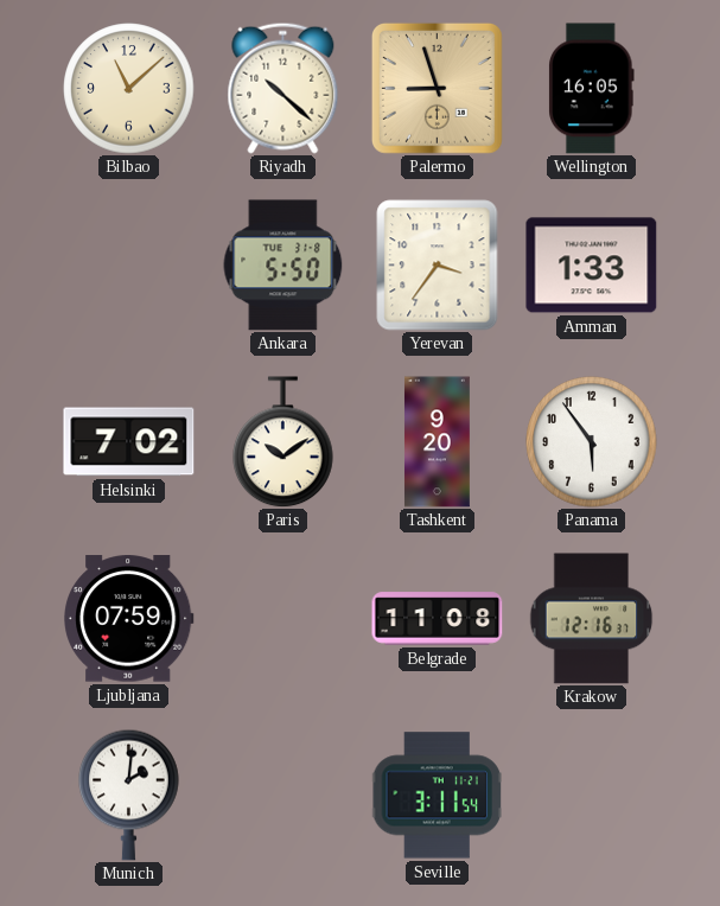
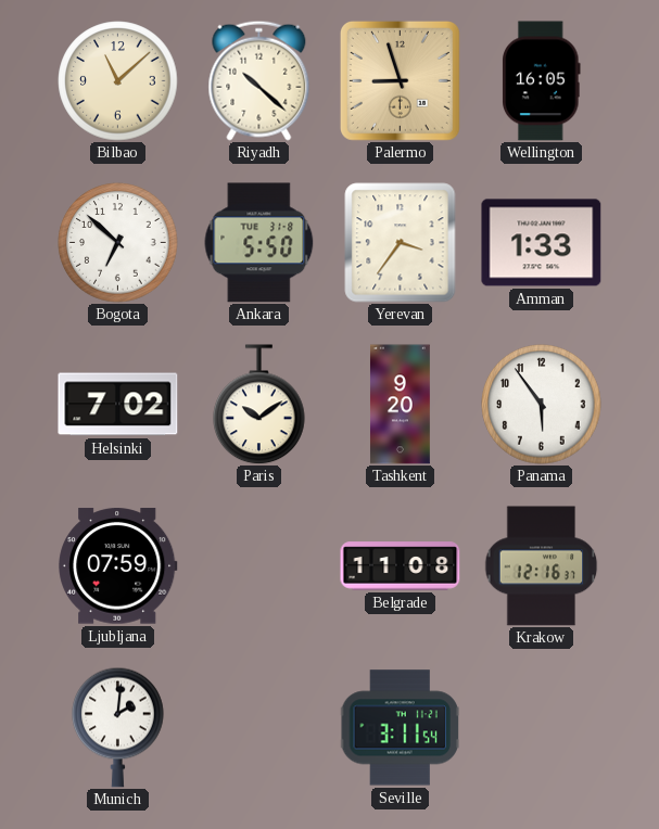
Bogota: none -> 6:52
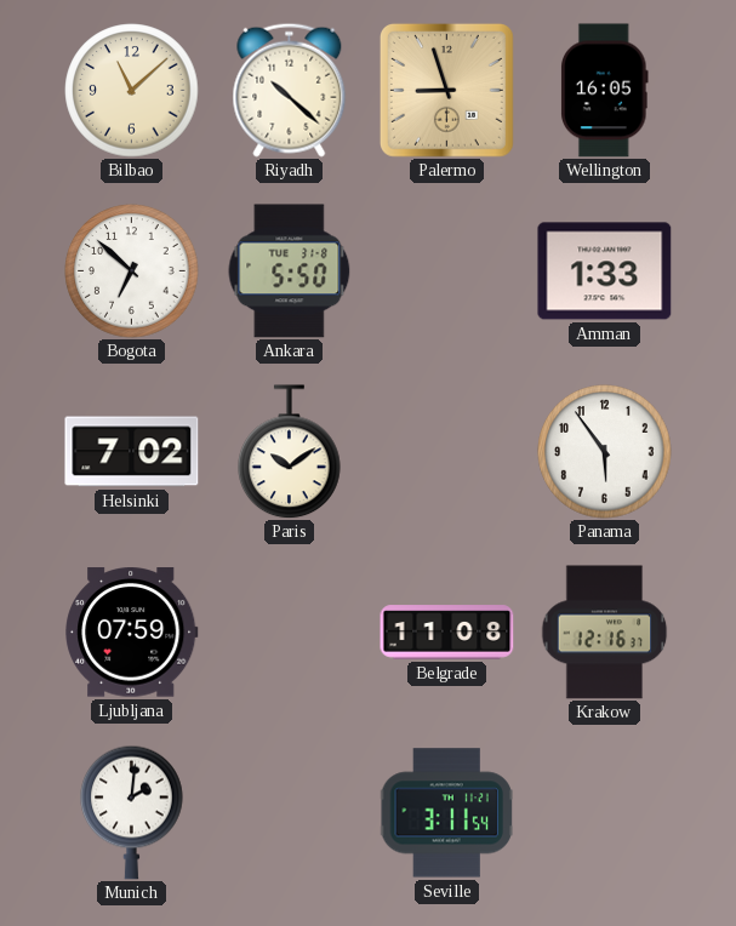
Yerevan: 3:36 -> none
Tashkent: 9:20 -> none
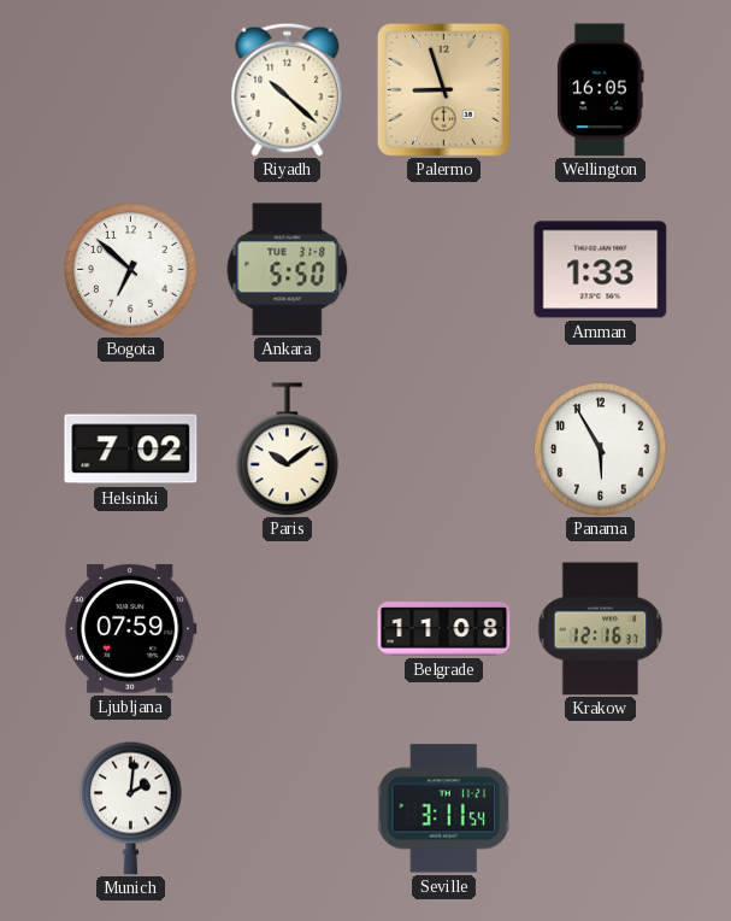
Bilbao: 11:08 -> none
Panama: 5:54 -> 5:55
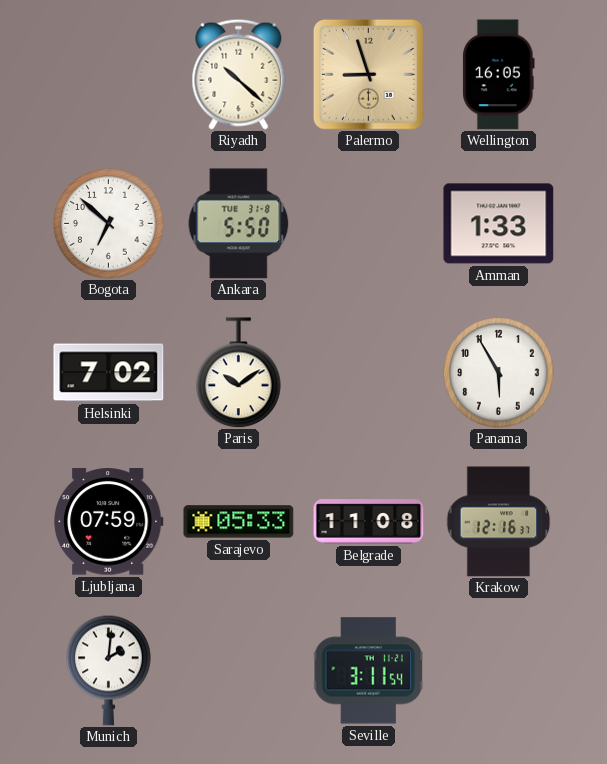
Sarajevo: none -> 05:33
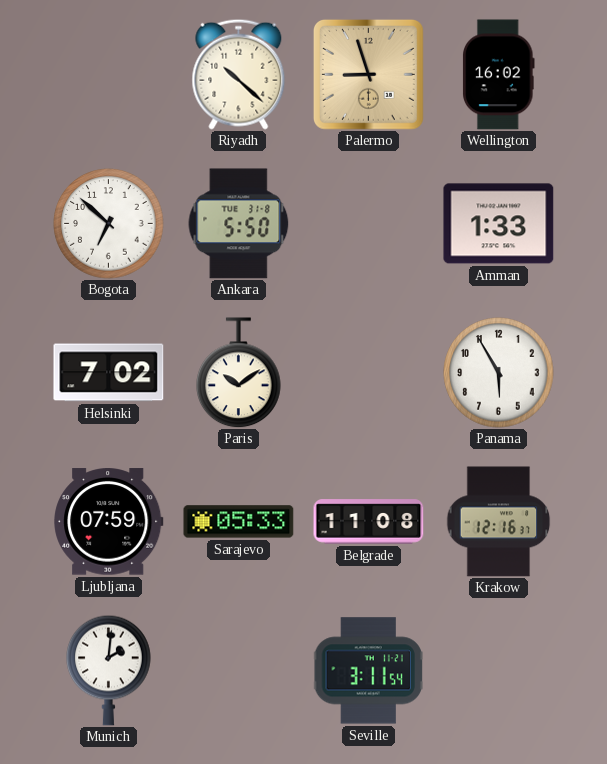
Wellington: 16:05 -> 16:02
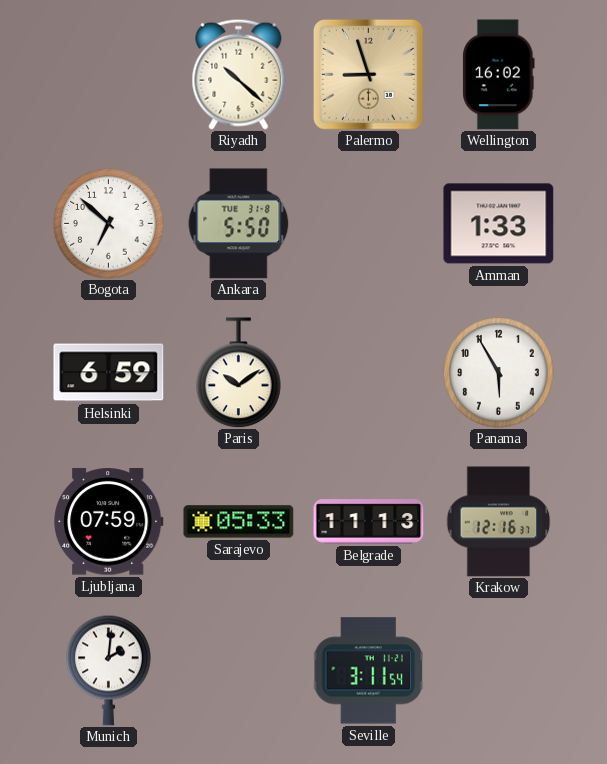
Helsinki: 7:02 -> 6:59
Belgrade: 11:08 -> 11:13
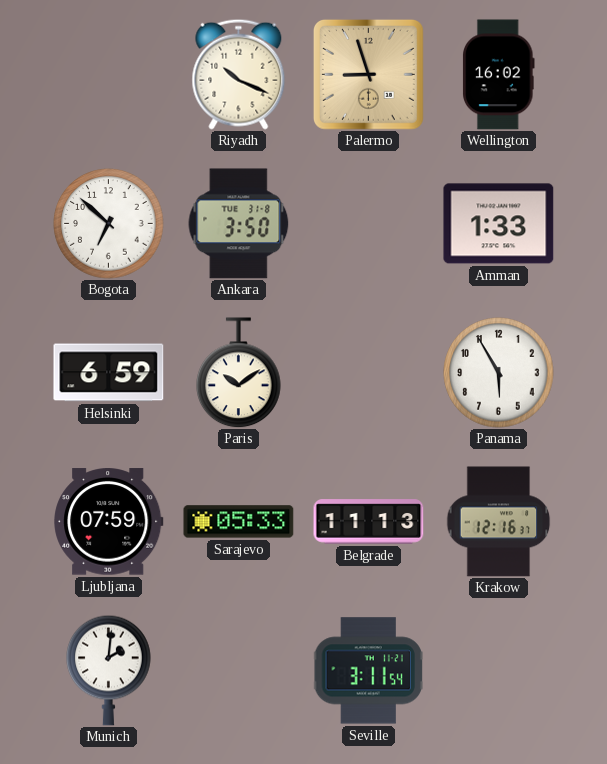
Riyadh: 10:22 -> 10:19
Ankara: 5:50 -> 3:50
